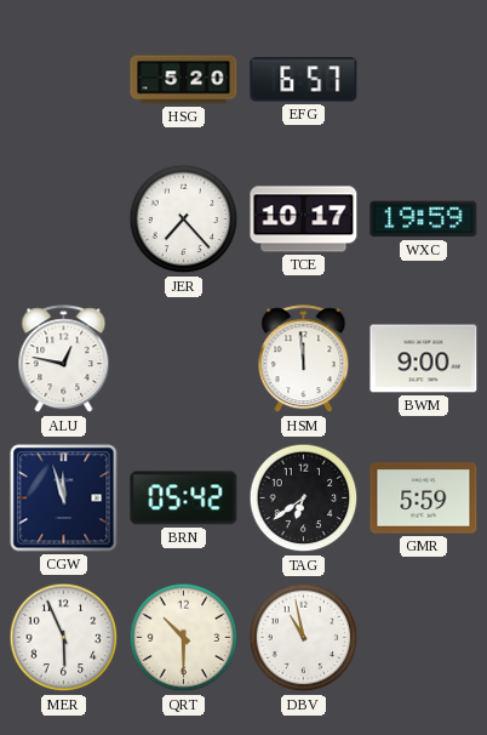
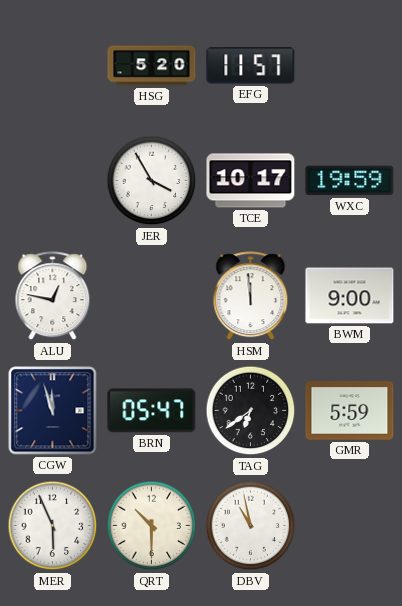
EFG: 6:57 -> 11:57
JER: 7:23 -> 3:55
BRN: 05:42 -> 05:47
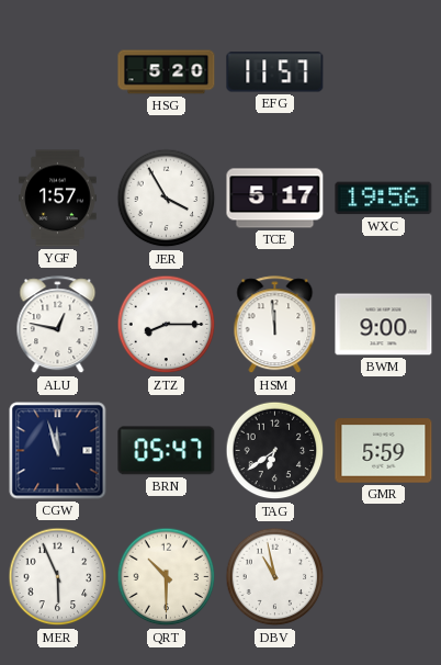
YGF: none -> 1:57
TCE: 10:17 -> 5:17
WXC: 19:59 -> 19:56
ZTZ: none -> 8:15
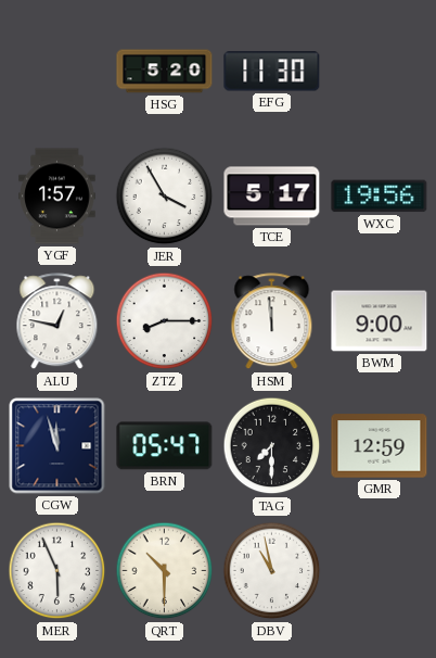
EFG: 11:57 -> 11:30
TAG: 6:39 -> 7:30
GMR: 5:59 -> 12:59
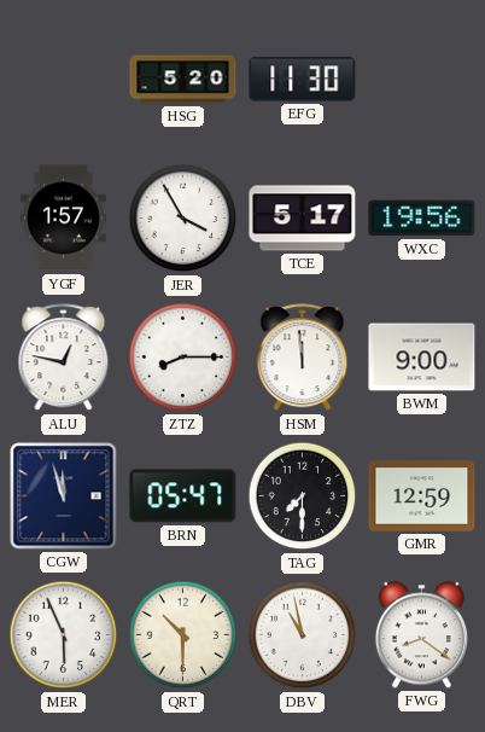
FWG: none -> 8:21
